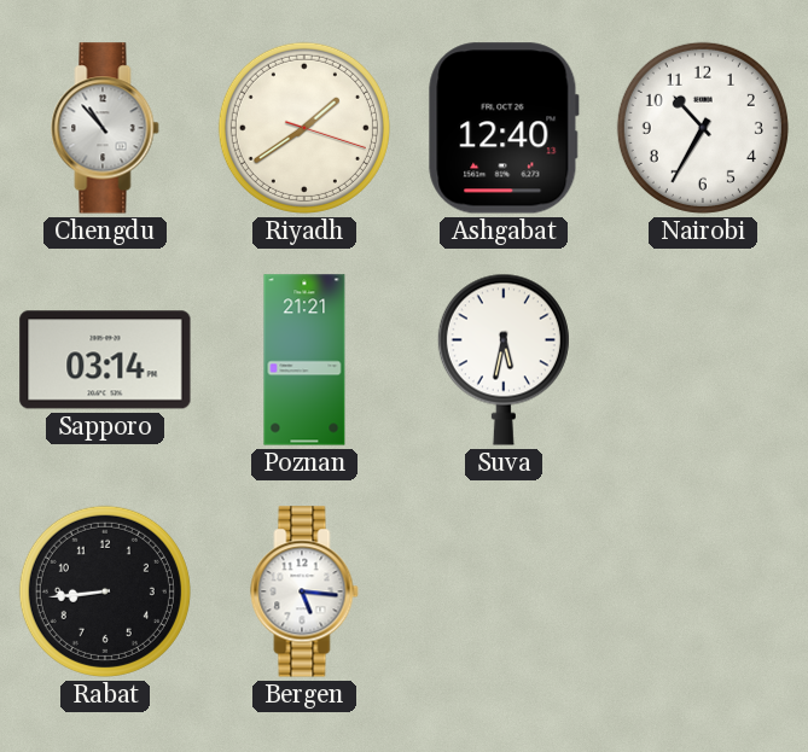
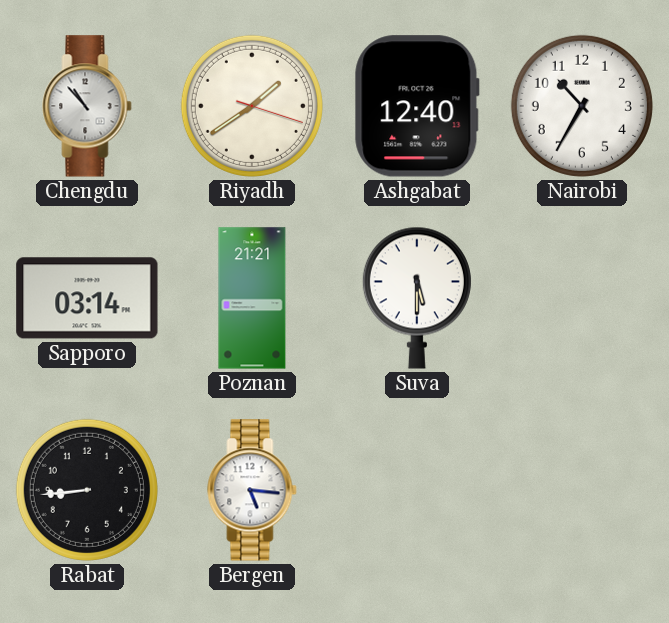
Suva: 5:32 -> 5:30
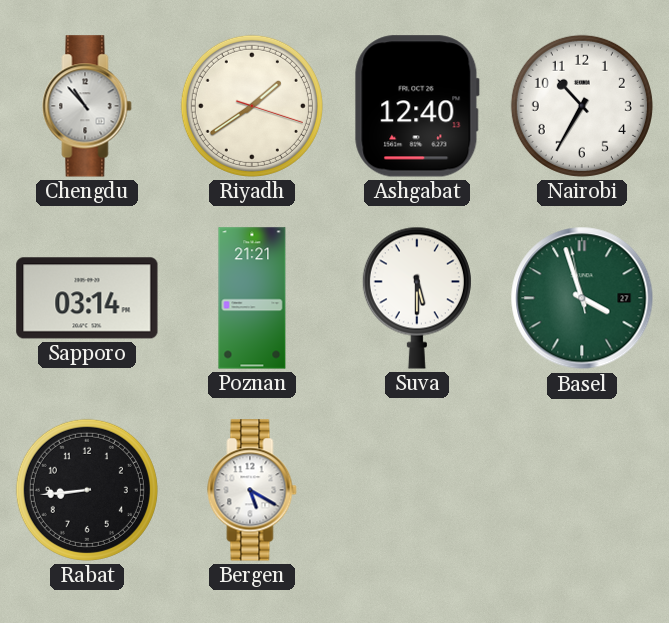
Basel: none -> 3:56
Bergen: 5:16 -> 5:20
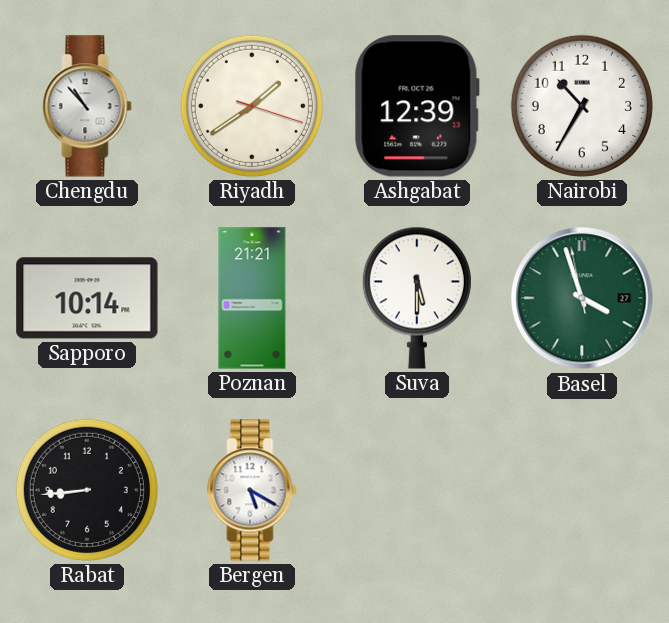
Ashgabat: 12:40 -> 12:39
Sapporo: 03:14 -> 10:14
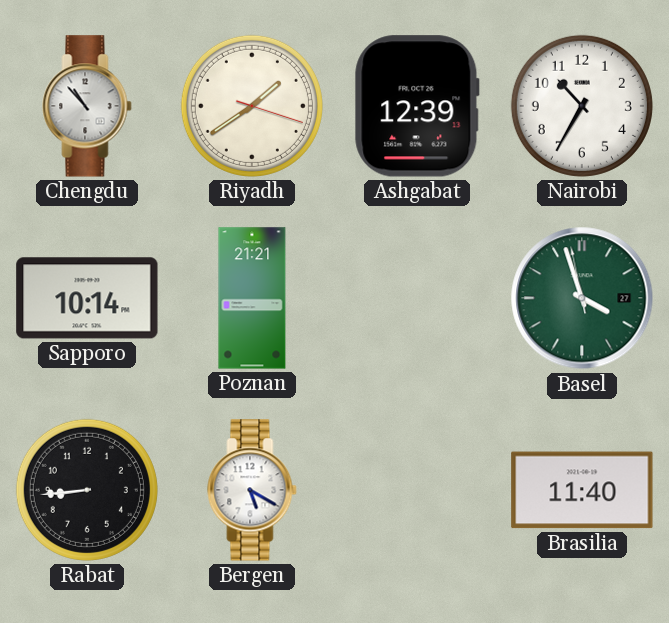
Suva: 5:30 -> none
Brasilia: none -> 11:40
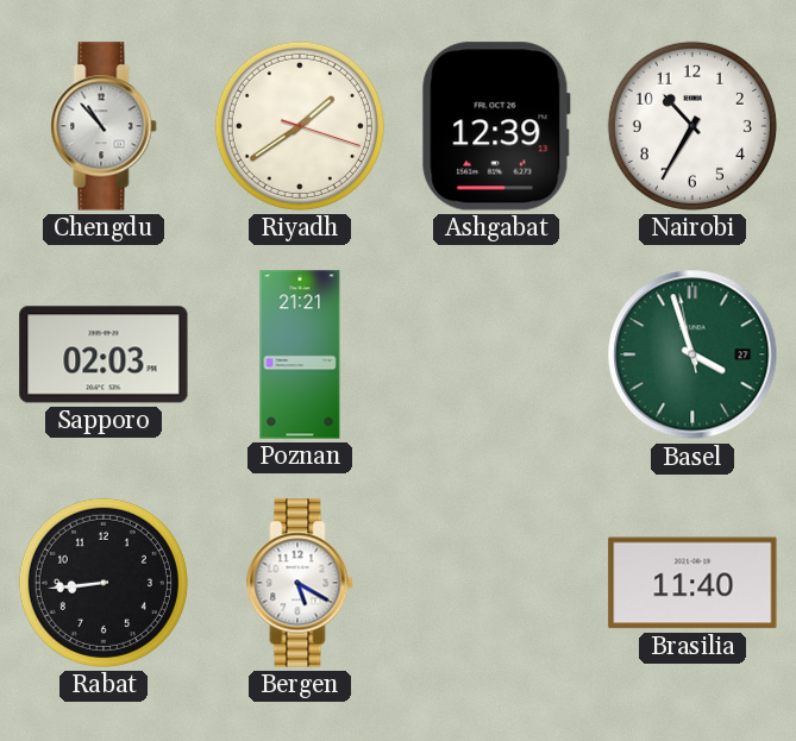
Sapporo: 10:14 -> 02:03
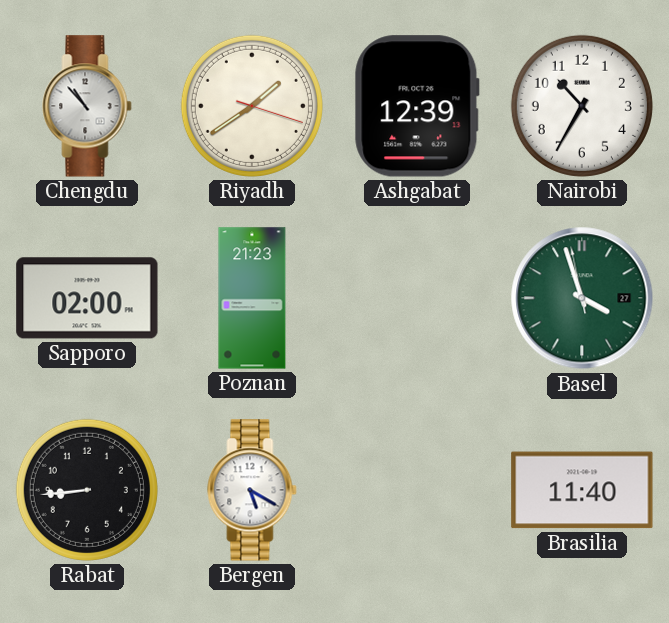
Sapporo: 02:03 -> 02:00
Poznan: 21:21 -> 21:23
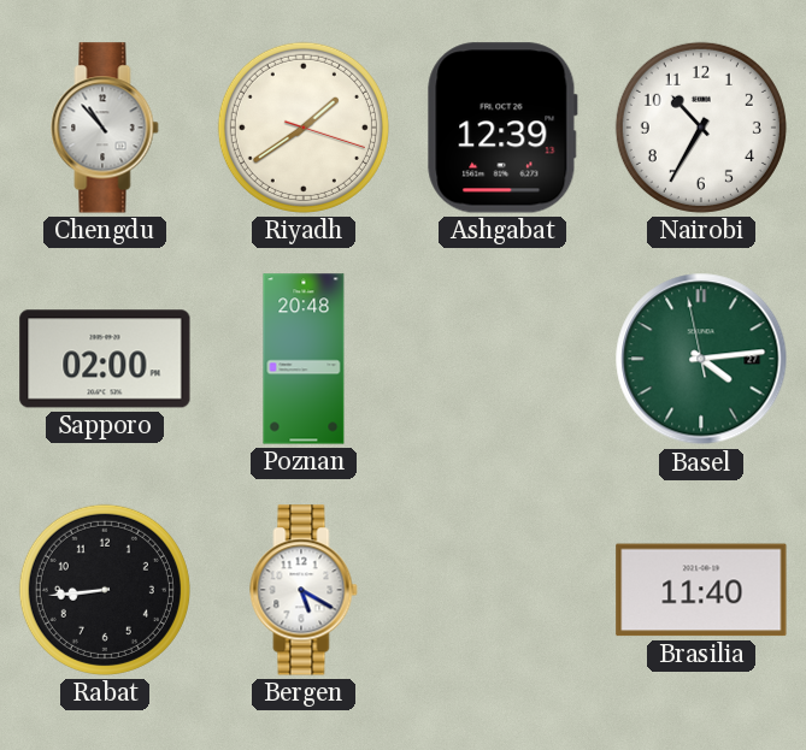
Poznan: 21:23 -> 20:48
Basel: 3:56 -> 4:13
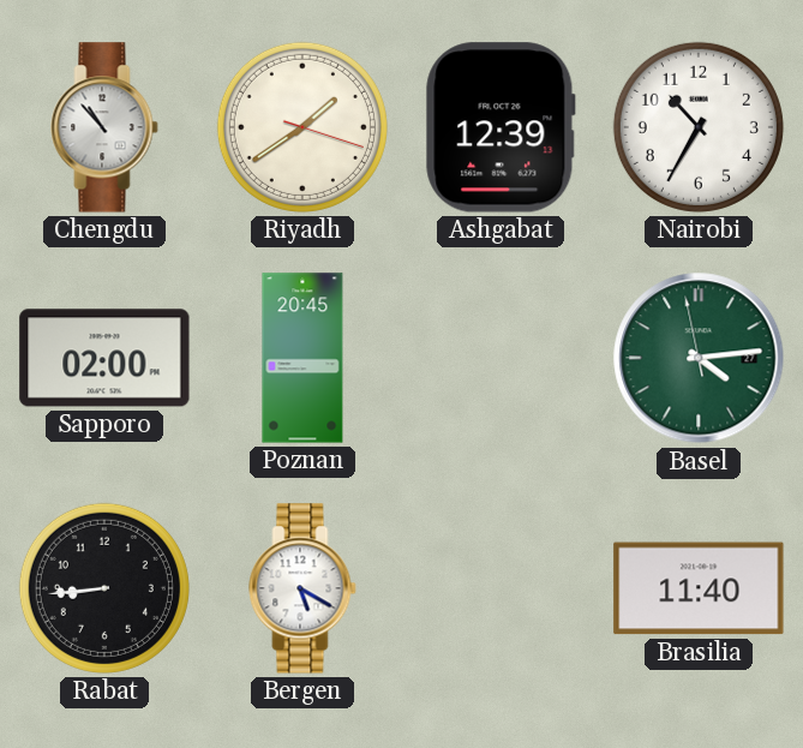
Poznan: 20:48 -> 20:45
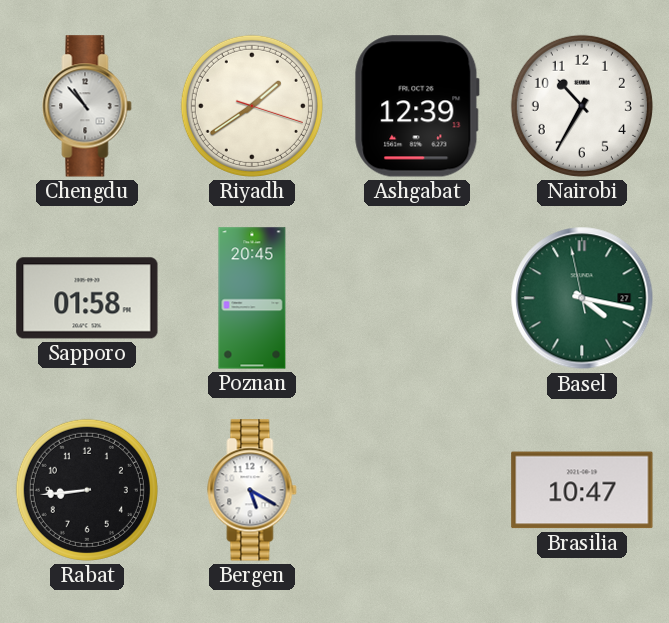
Sapporo: 02:00 -> 01:58
Basel: 4:13 -> 4:16
Brasilia: 11:40 -> 10:47
